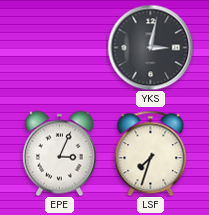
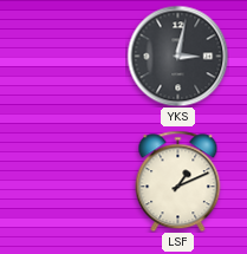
EPE: 3:04 -> none
LSF: 7:33 -> 1:11
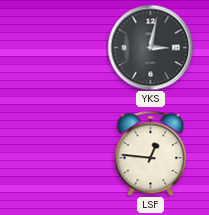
LSF: 1:11 -> 12:46
